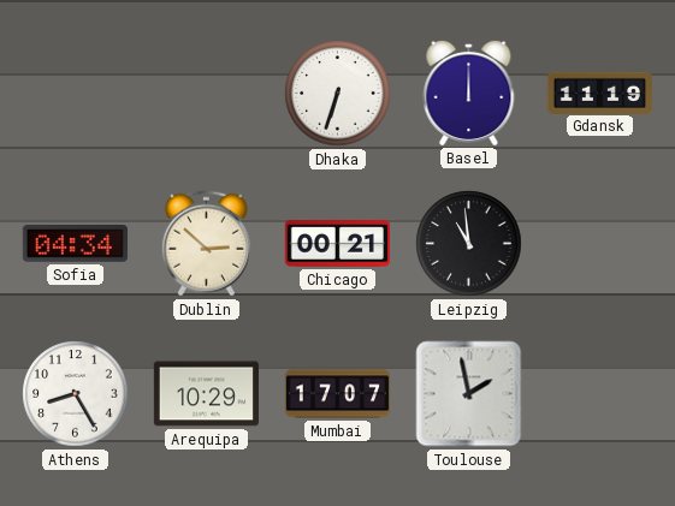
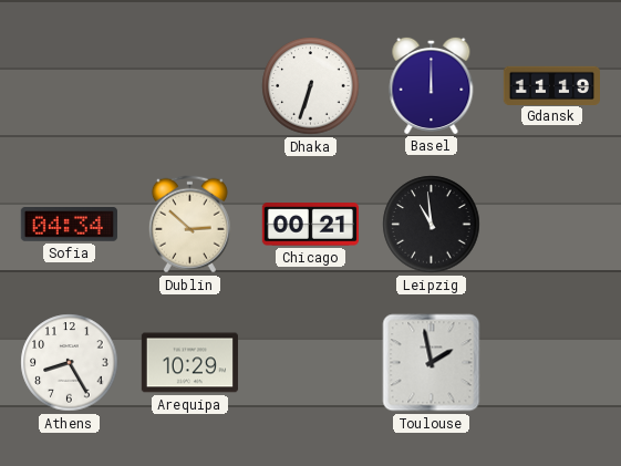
Mumbai: 17:07 -> none
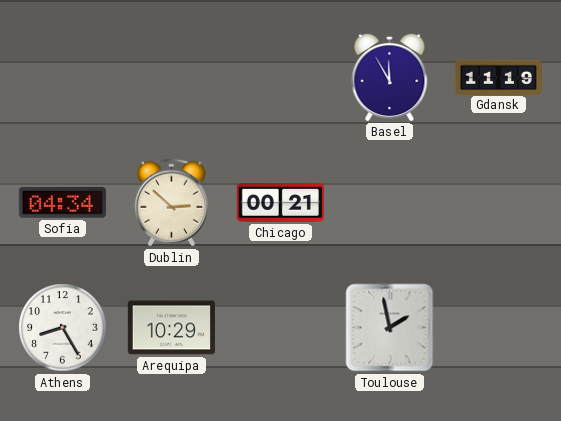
Dhaka: 6:33 -> none
Basel: 12:00 -> 11:55
Leipzig: 10:59 -> none
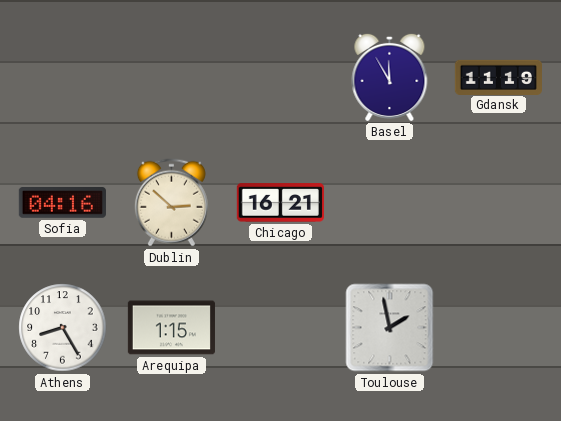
Sofia: 04:34 -> 04:16
Chicago: 00:21 -> 16:21
Arequipa: 10:29 -> 1:15
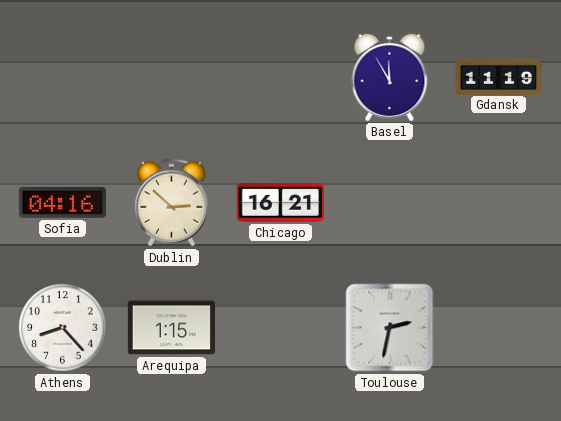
Athens: 8:25 -> 8:23
Toulouse: 1:58 -> 2:32
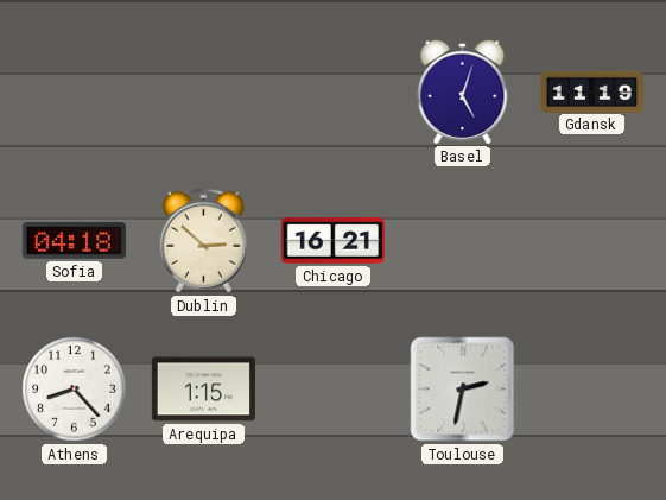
Basel: 11:55 -> 5:03
Sofia: 04:16 -> 04:18
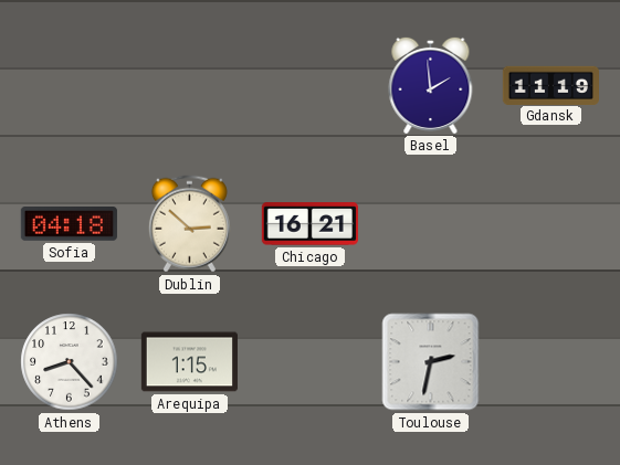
Basel: 5:03 -> 1:59
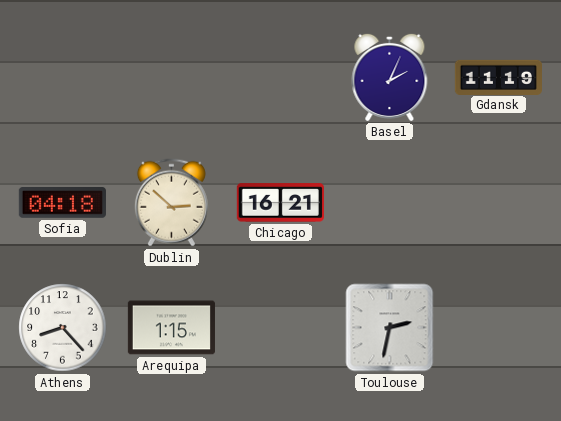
Basel: 1:59 -> 2:04
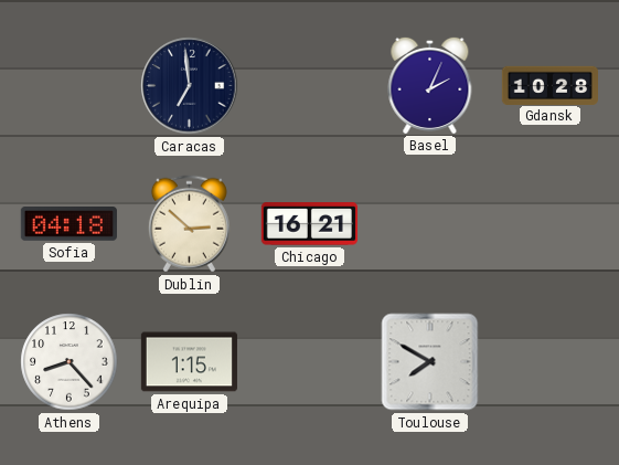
Caracas: none -> 6:59
Gdansk: 11:19 -> 10:28
Toulouse: 2:32 -> 7:50
